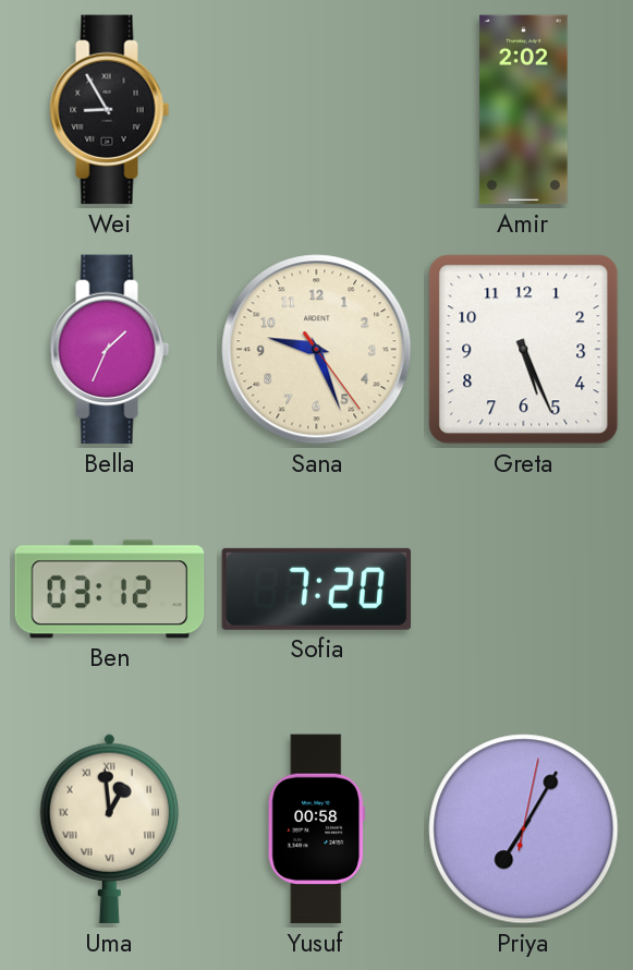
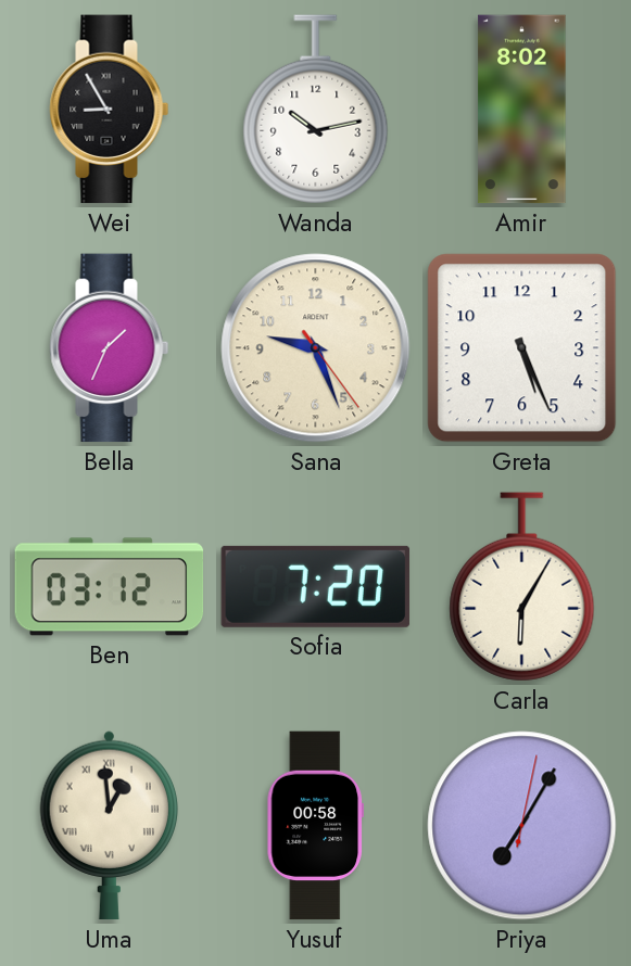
Wanda: none -> 10:13
Amir: 2:02 -> 8:02
Carla: none -> 6:05
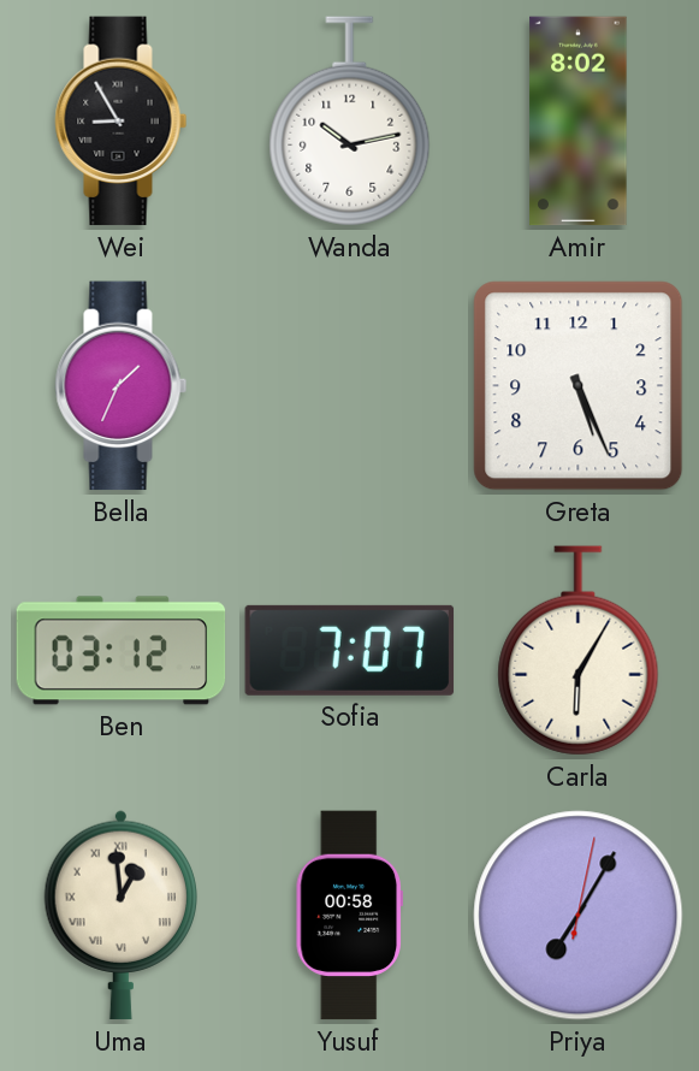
Sana: 9:26 -> none
Sofia: 7:20 -> 7:07
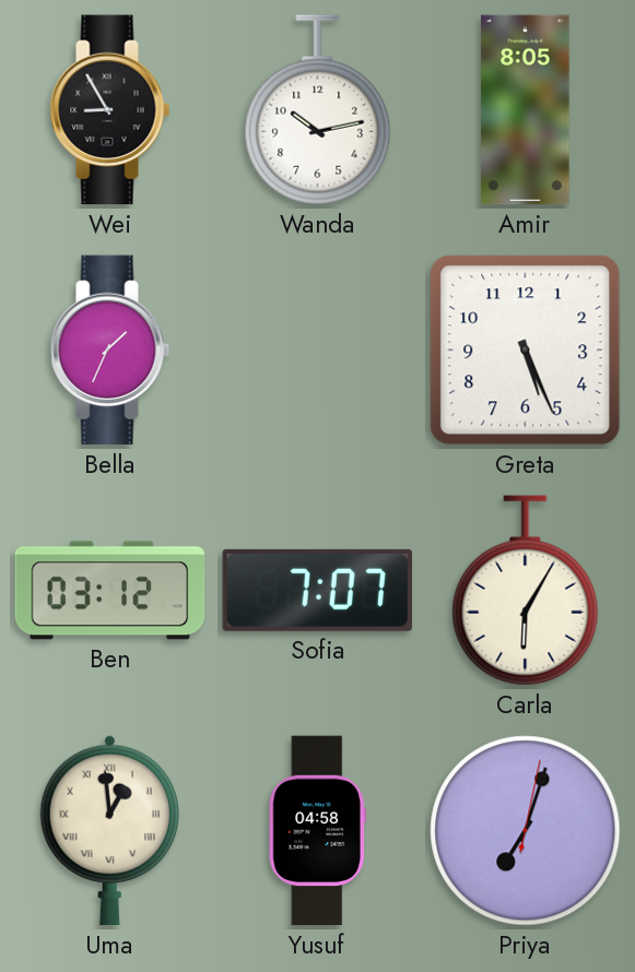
Amir: 8:02 -> 8:05
Yusuf: 00:58 -> 04:58
Priya: 7:05 -> 7:03
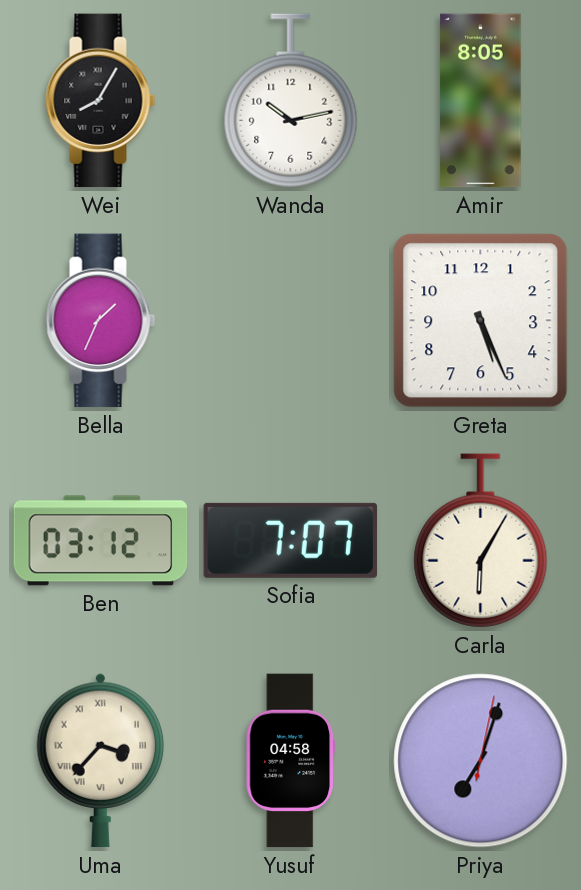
Wei: 8:55 -> 8:05
Uma: 12:59 -> 3:37
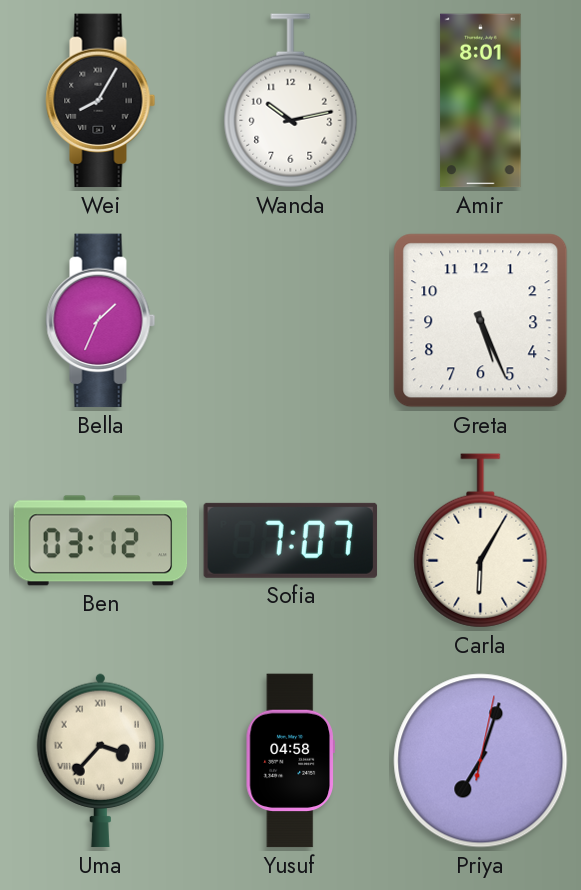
Amir: 8:05 -> 8:01
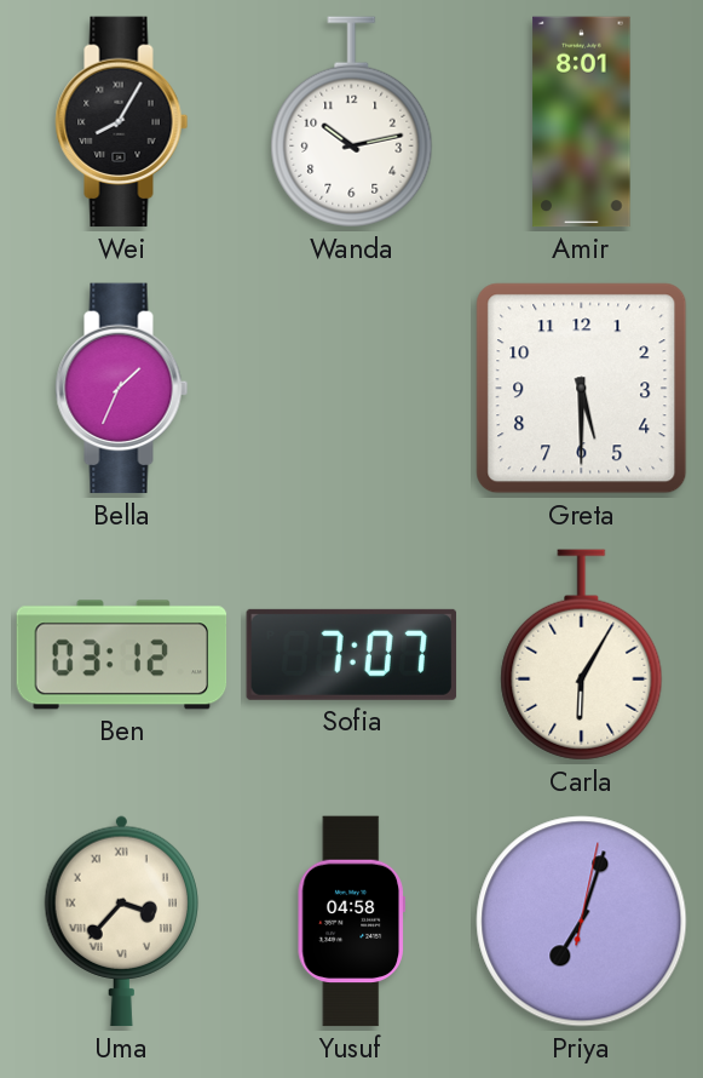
Greta: 5:26 -> 5:30
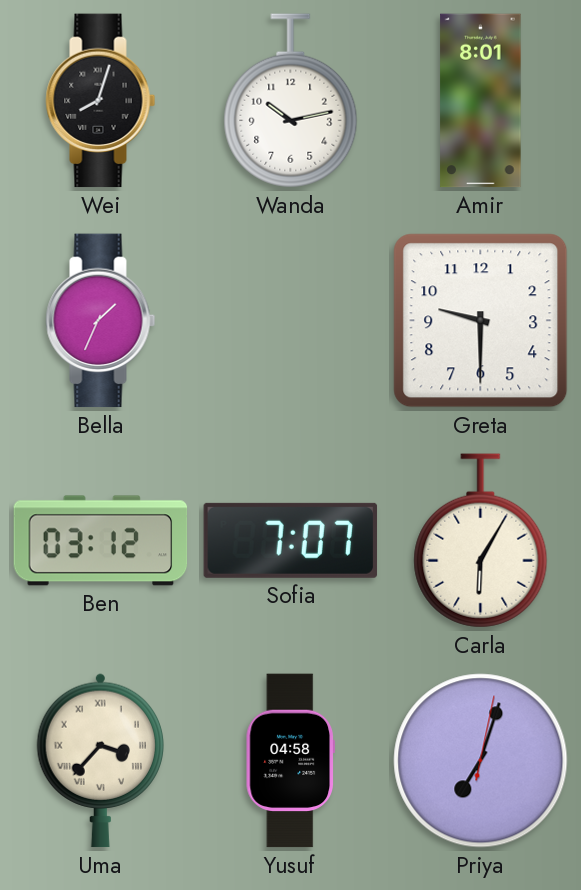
Wei: 8:05 -> 8:03
Greta: 5:30 -> 9:30
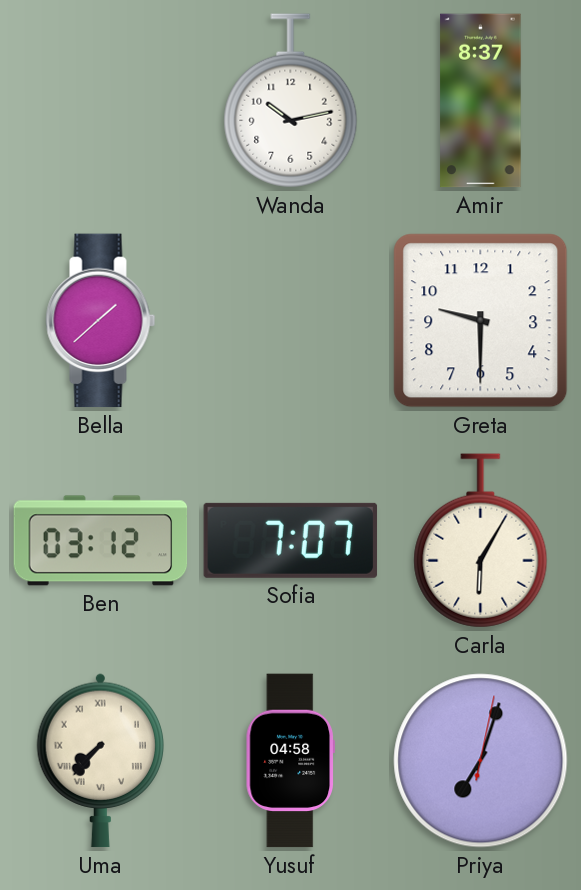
Wei: 8:03 -> none
Amir: 8:01 -> 8:37
Bella: 1:34 -> 1:38
Uma: 3:37 -> 7:37
